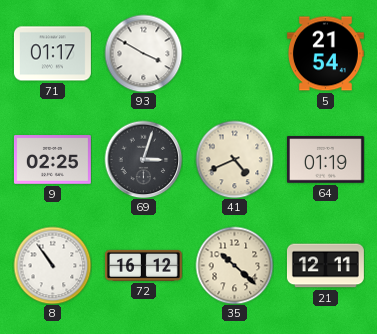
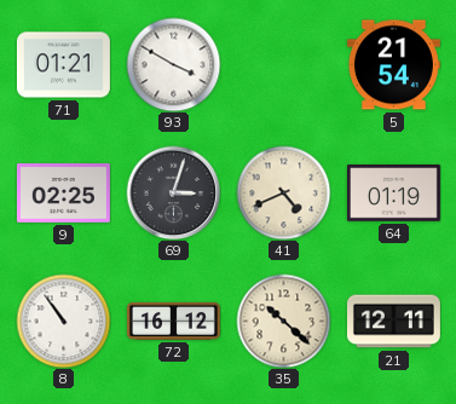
71: 01:17 -> 01:21
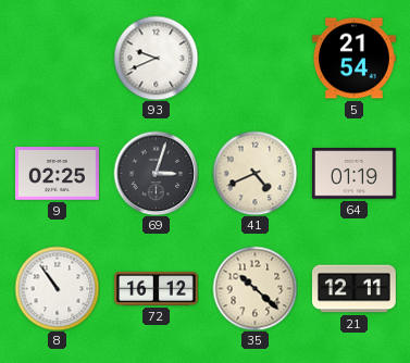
71: 01:21 -> none
93: 3:50 -> 9:41
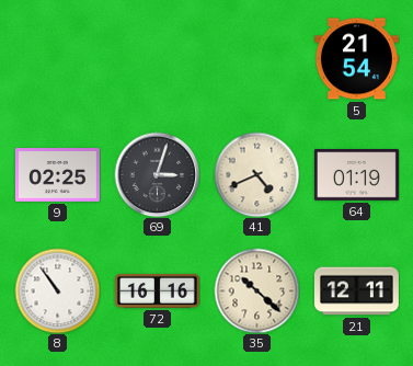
93: 9:41 -> none
72: 16:12 -> 16:16
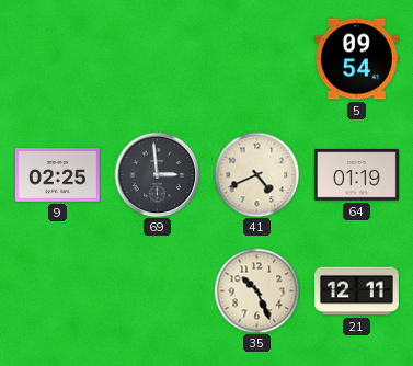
5: 21:54 -> 09:54
69: 3:03 -> 2:59
8: 10:54 -> none
72: 16:16 -> none
35: 10:22 -> 10:26
